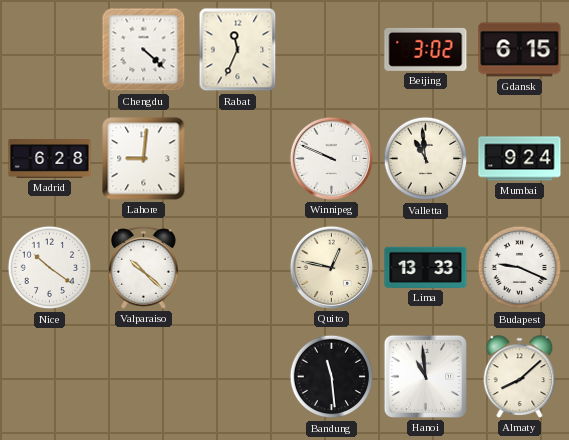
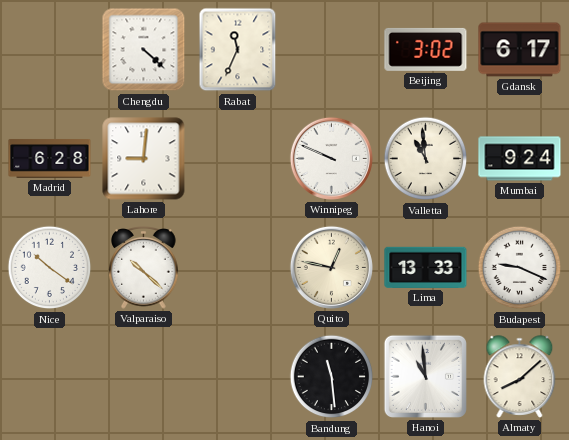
Gdansk: 6:15 -> 6:17
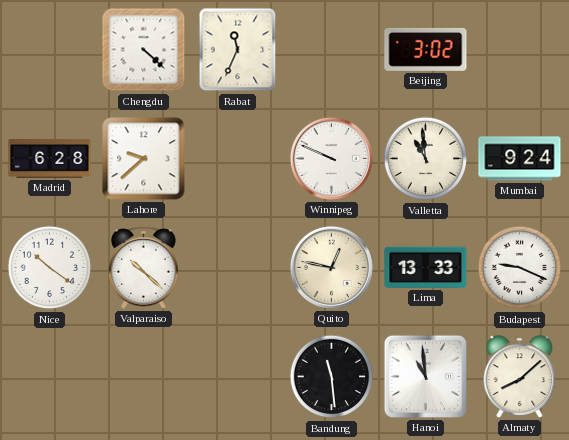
Gdansk: 6:17 -> none
Lahore: 9:01 -> 9:38
